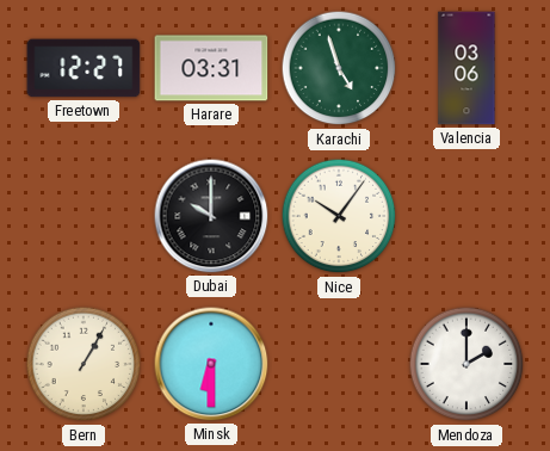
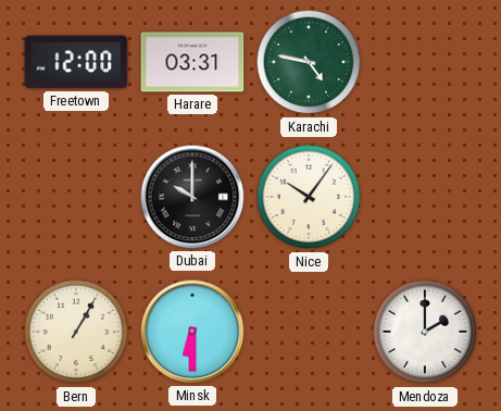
Freetown: 12:27 -> 12:00
Karachi: 4:57 -> 4:47
Valencia: 03:06 -> none
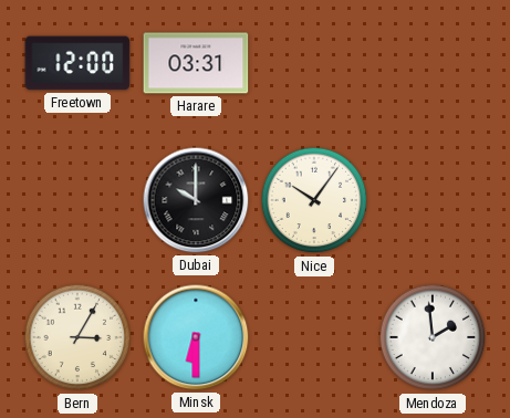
Karachi: 4:47 -> none
Bern: 1:05 -> 3:05
Mendoza: 2:00 -> 1:59
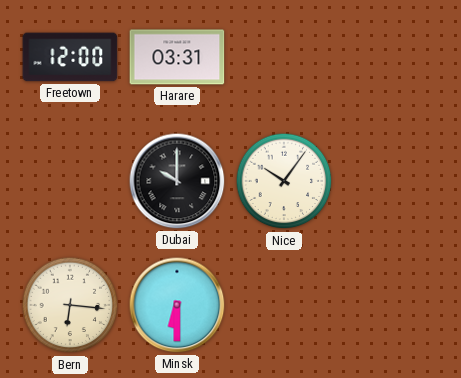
Bern: 3:05 -> 6:16
Mendoza: 1:59 -> none
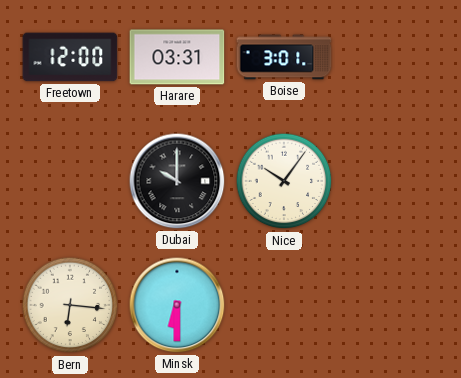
Boise: none -> 3:01
